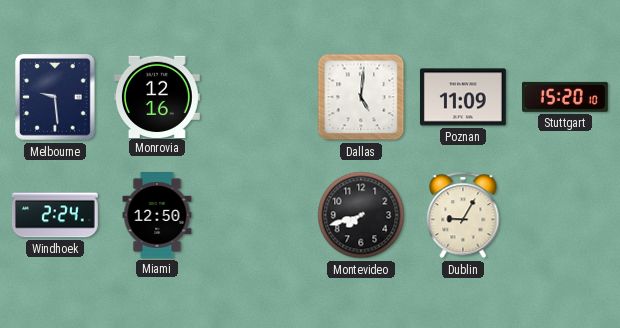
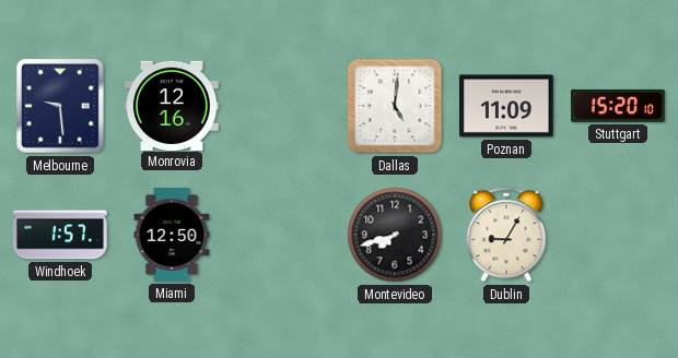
Windhoek: 2:24 -> 1:57
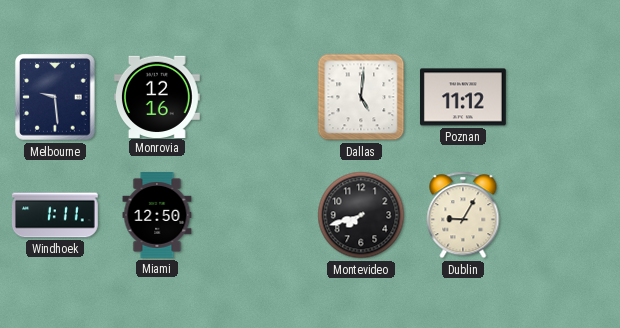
Poznan: 11:09 -> 11:12
Stuttgart: 15:20 -> none
Windhoek: 1:57 -> 1:11
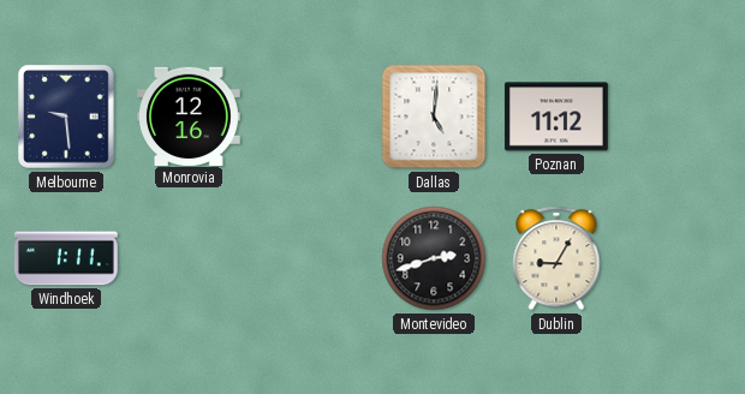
Miami: 12:50 -> none
Montevideo: 7:42 -> 2:42
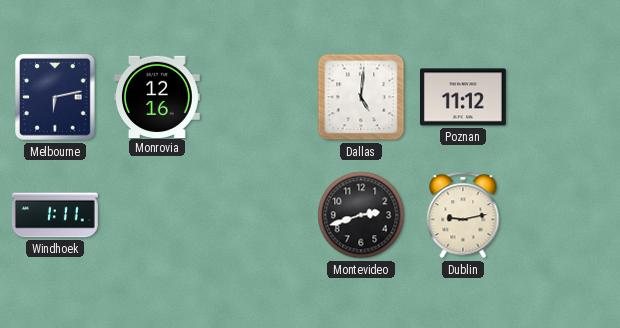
Melbourne: 9:29 -> 6:13
Dublin: 9:05 -> 9:13
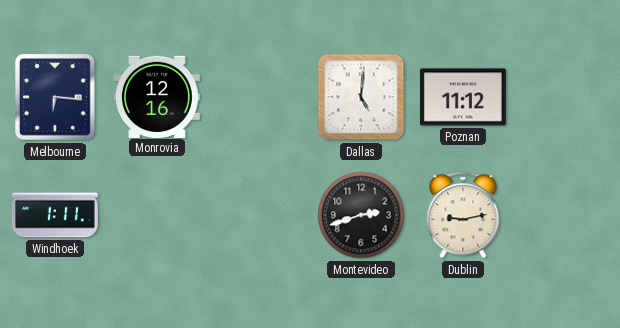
Melbourne: 6:13 -> 6:16
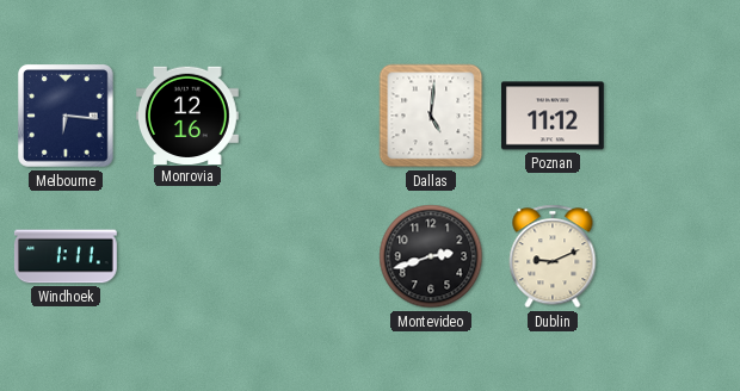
Dublin: 9:13 -> 9:11
